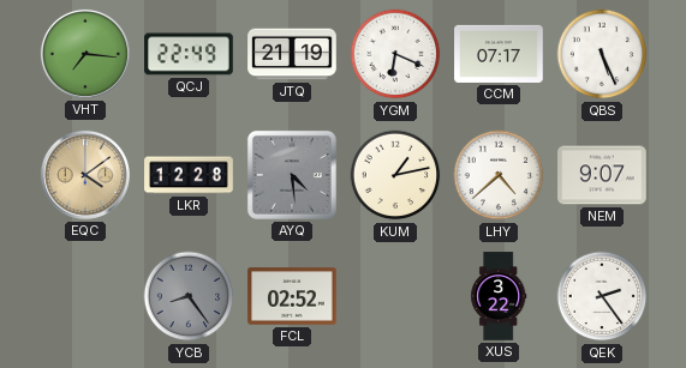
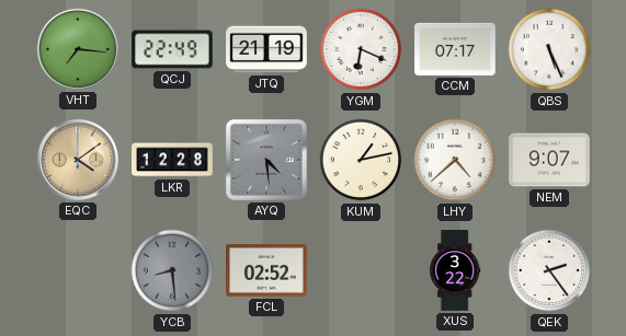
YCB: 8:24 -> 8:29
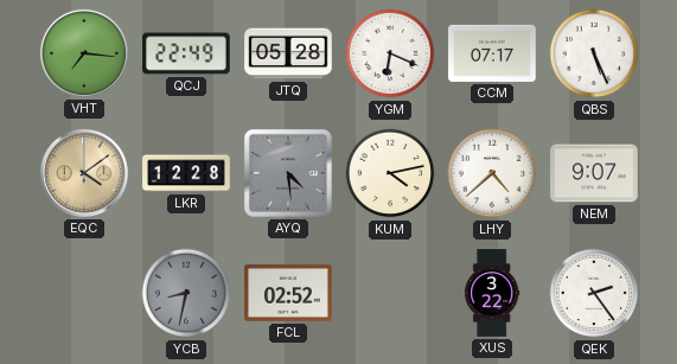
JTQ: 21:19 -> 05:28
KUM: 1:13 -> 4:13
YCB: 8:29 -> 8:32
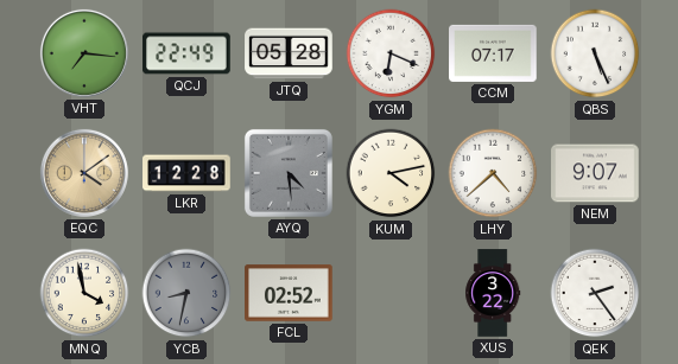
MNQ: none -> 3:58
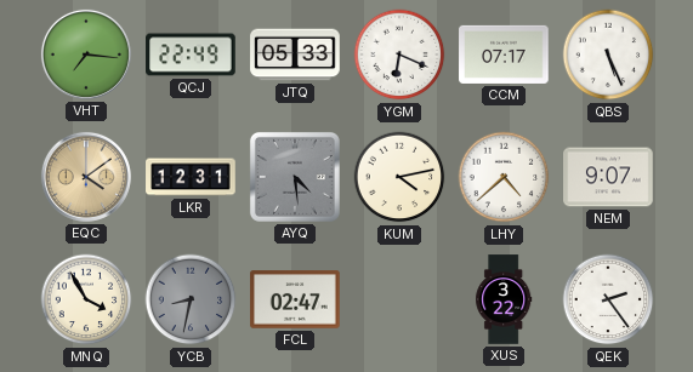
JTQ: 05:28 -> 05:33
LKR: 12:28 -> 12:31
MNQ: 3:58 -> 3:55
FCL: 02:52 -> 02:47
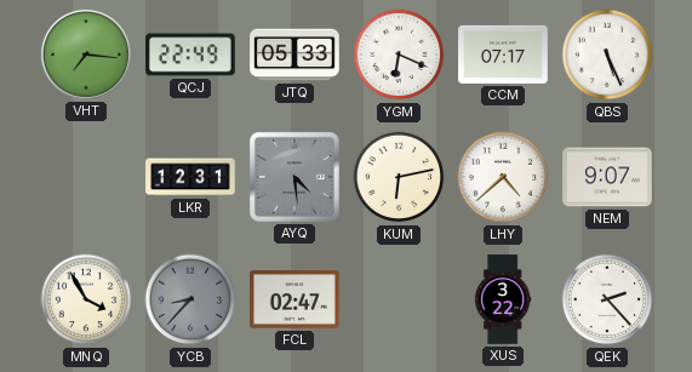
EQC: 4:09 -> none
KUM: 4:13 -> 6:13
YCB: 8:32 -> 8:37
QEK: 2:24 -> 2:23
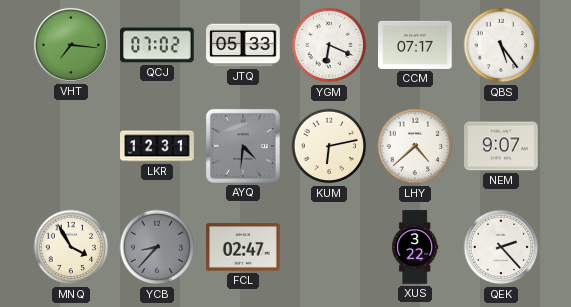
QCJ: 22:49 -> 07:02
QBS: 5:26 -> 5:24
AYQ: 4:29 -> 4:31
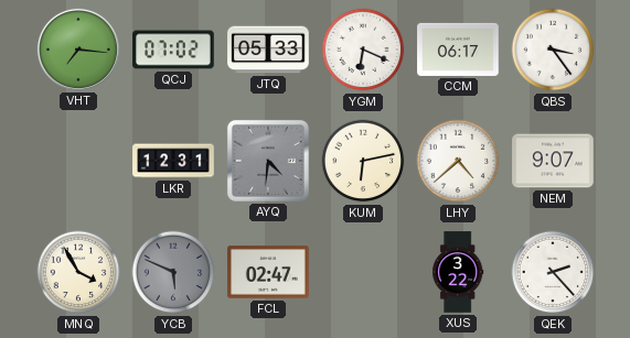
CCM: 07:17 -> 06:17
QBS: 5:24 -> 3:24
YCB: 8:37 -> 5:49
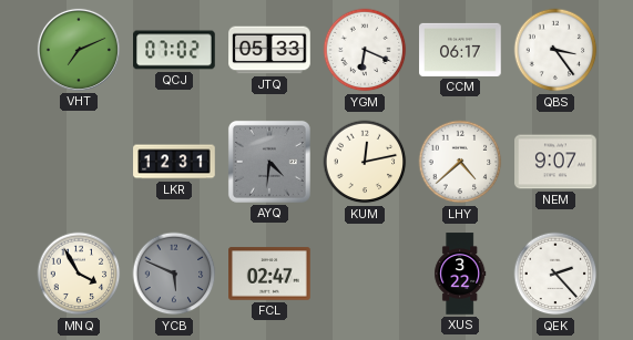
VHT: 7:16 -> 7:11
KUM: 6:13 -> 12:13
